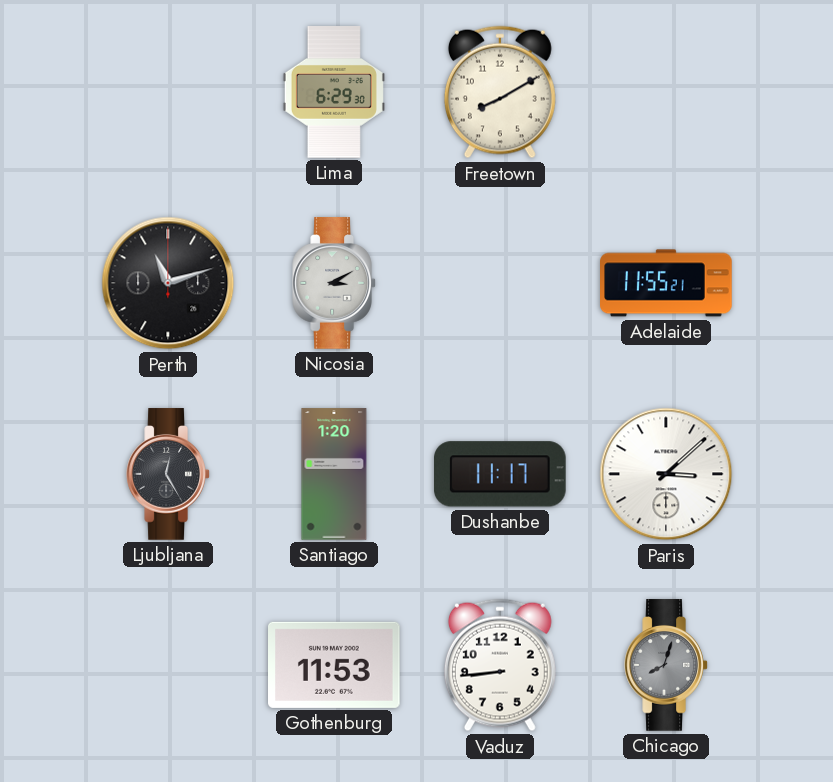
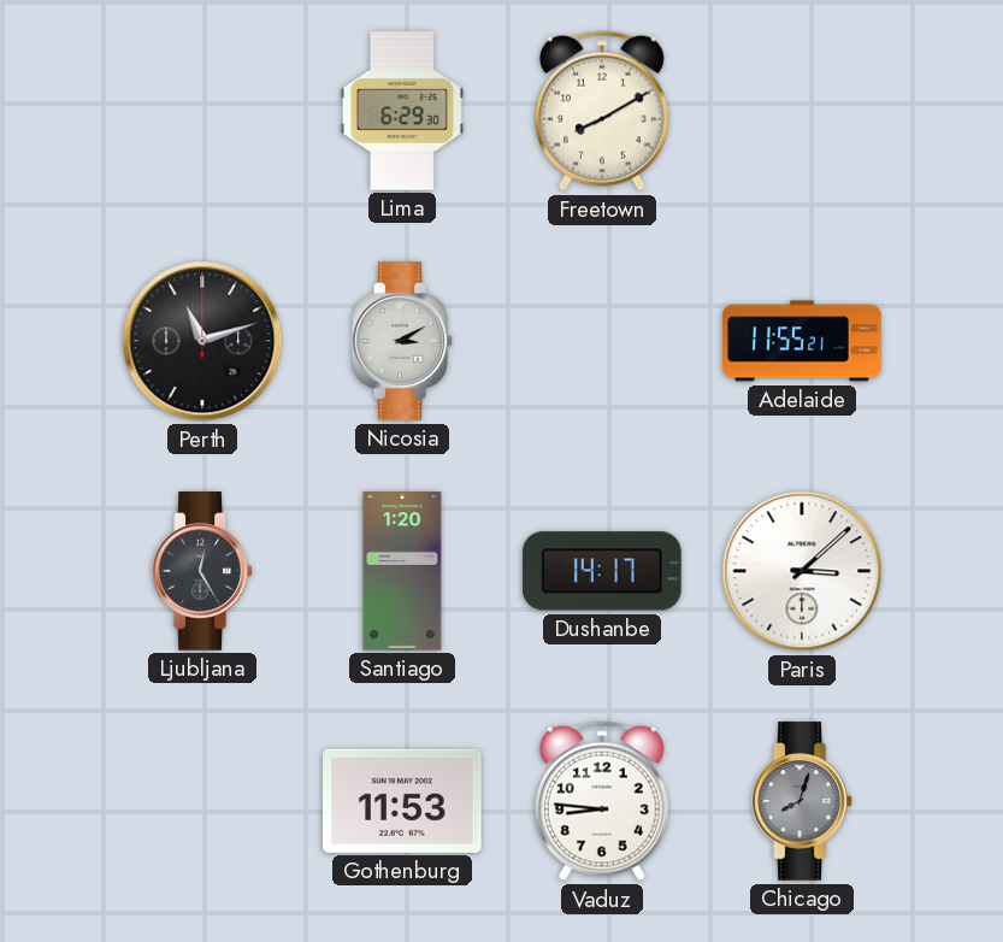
Dushanbe: 11:17 -> 14:17
Vaduz: 8:44 -> 8:46
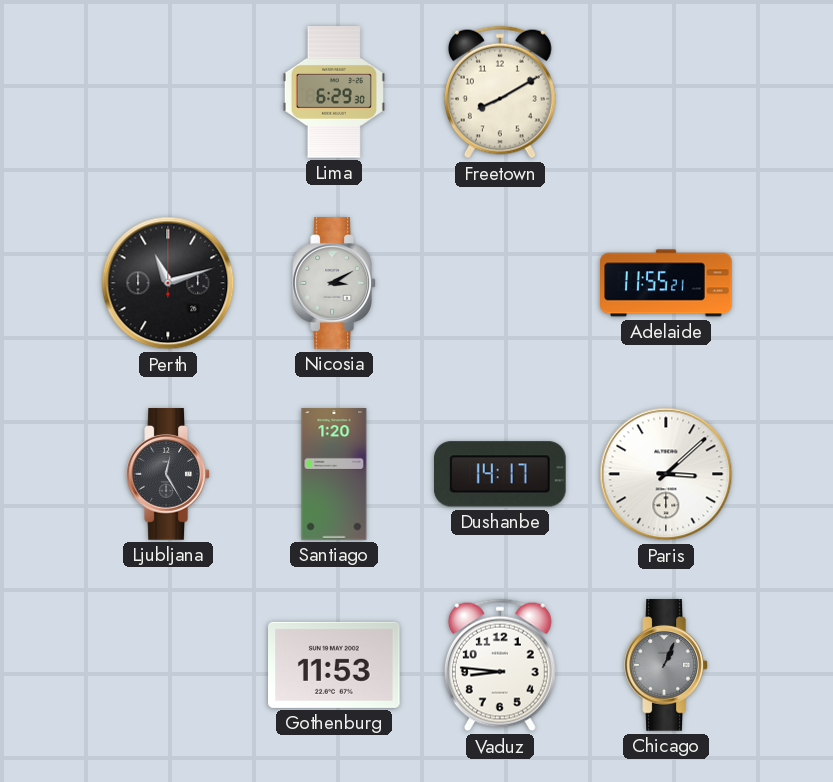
Chicago: 8:03 -> 1:04
